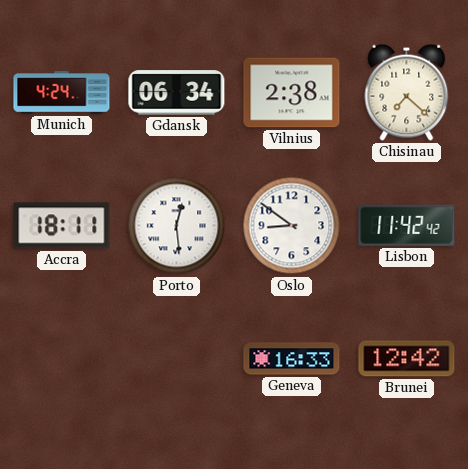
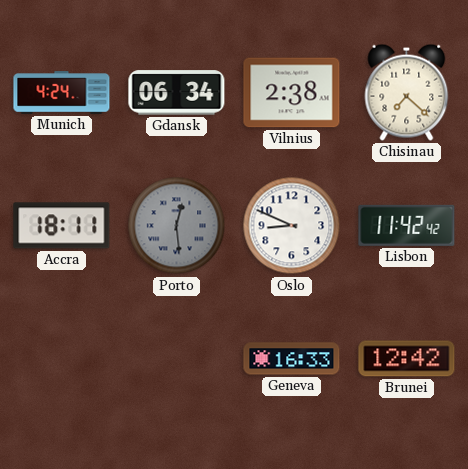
Porto dial: white -> grey
Oslo: 8:51 -> 8:49
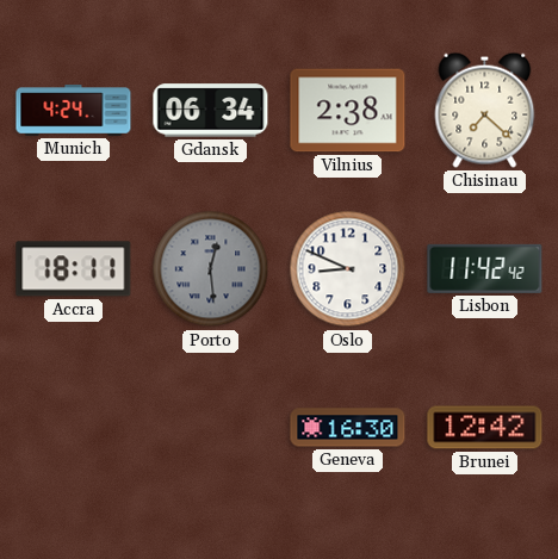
Geneva: 16:33 -> 16:30
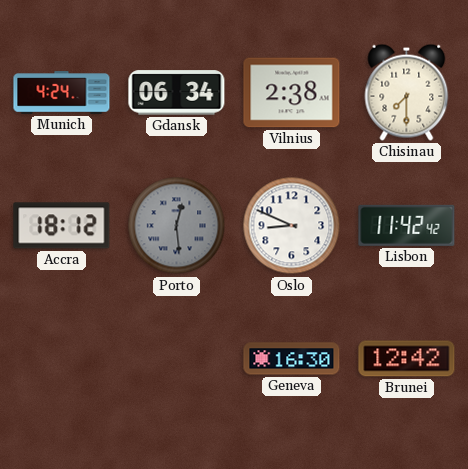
Chisinau: 7:22 -> 7:30
Accra: 18:11 -> 18:12
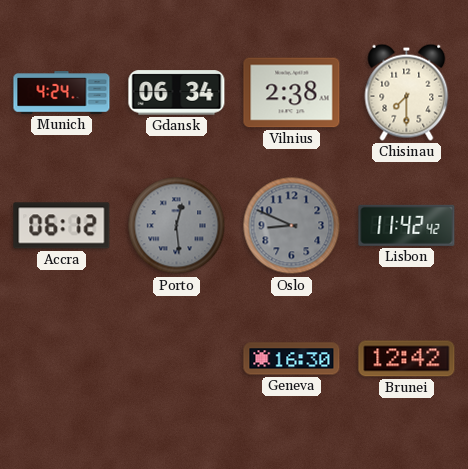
Accra: 18:12 -> 06:12
Oslo dial: white -> grey
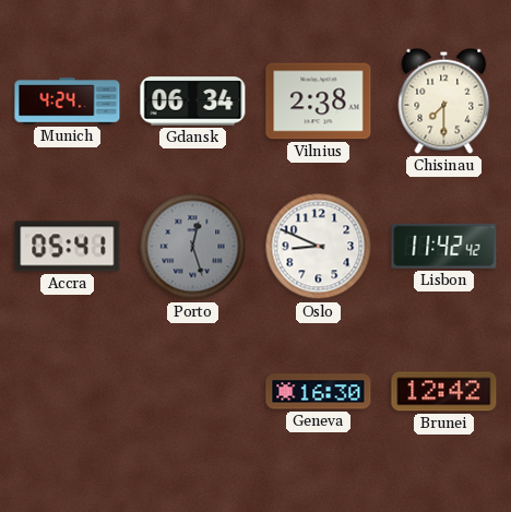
Accra: 06:12 -> 05:41
Porto: 12:29 -> 12:27
Oslo dial: grey -> white
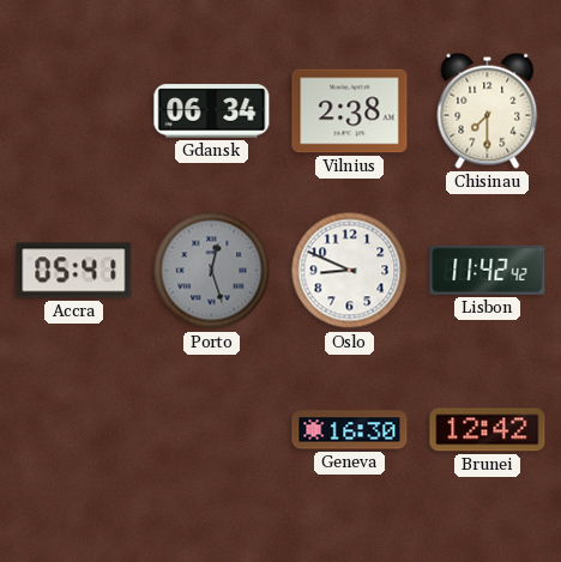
Munich: 4:24 -> none
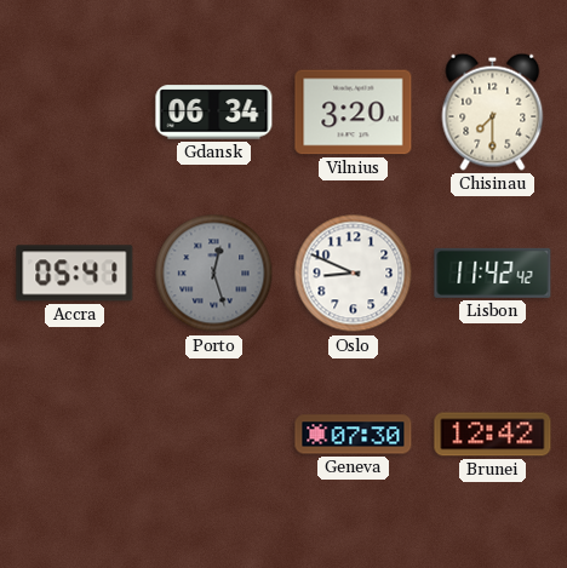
Vilnius: 2:38 -> 3:20
Geneva: 16:30 -> 07:30
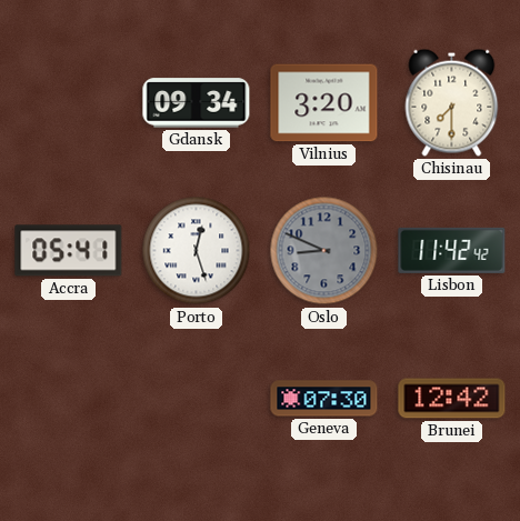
Gdansk: 06:34 -> 09:34
Porto dial: grey -> white
Oslo dial: white -> grey
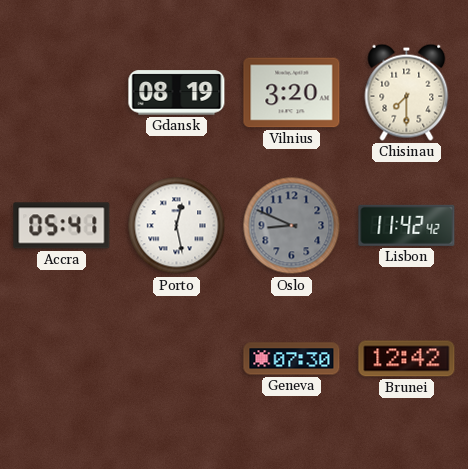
Gdansk: 09:34 -> 08:19
Porto: 12:27 -> 12:28
